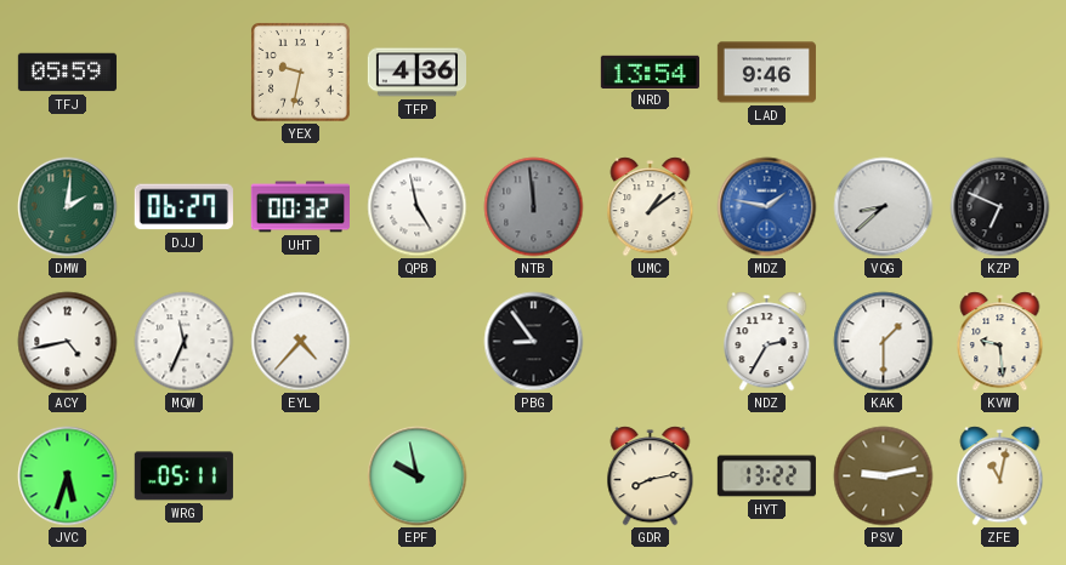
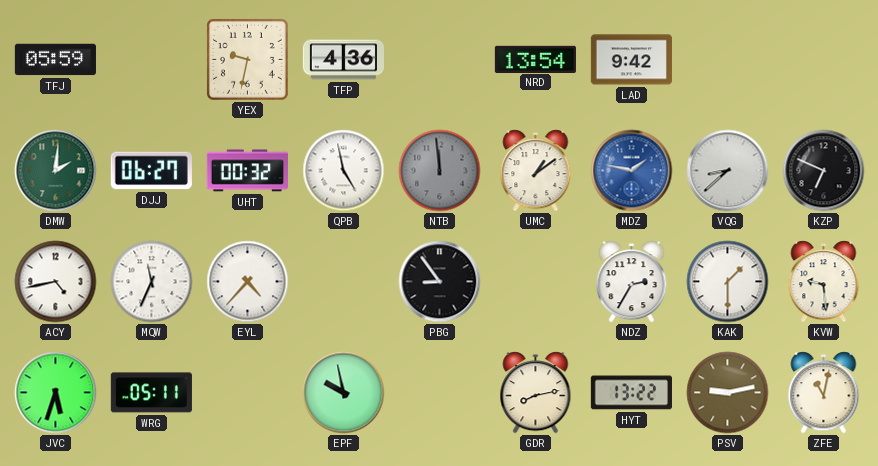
LAD: 9:46 -> 9:42
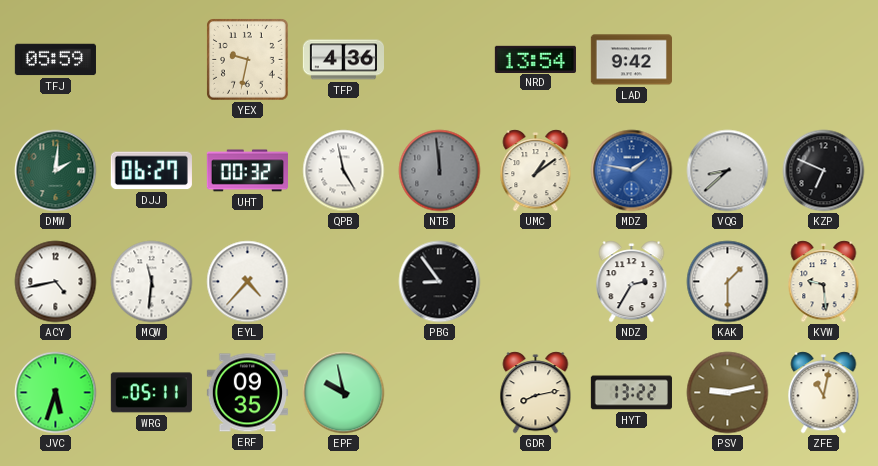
MQW: 11:34 -> 11:31
ERF: none -> 09:35
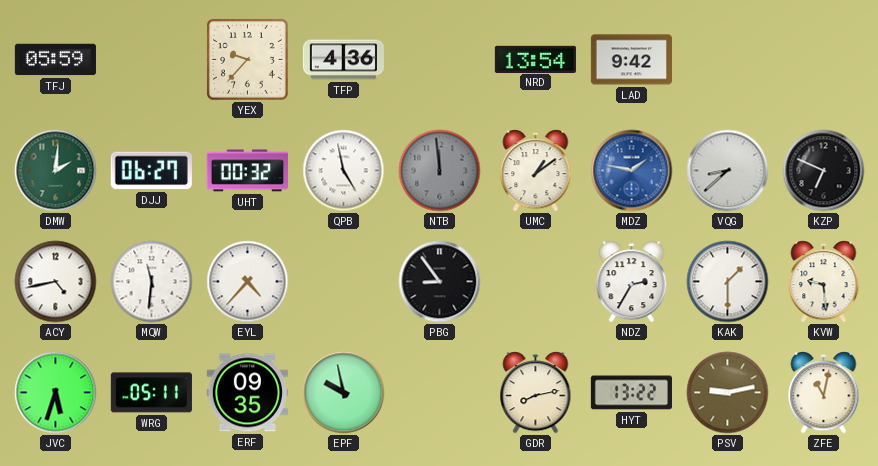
YEX: 9:32 -> 9:37
